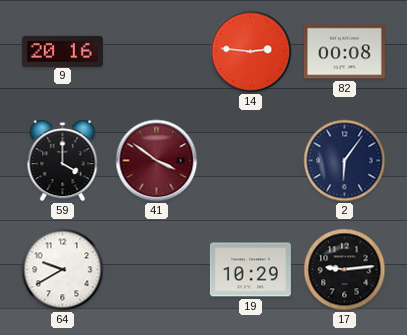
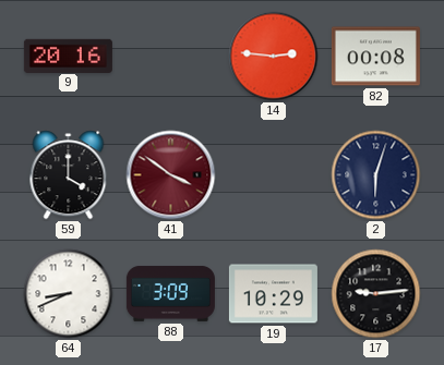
2: 6:06 -> 6:03
64: 9:40 -> 8:41
88: none -> 3:09
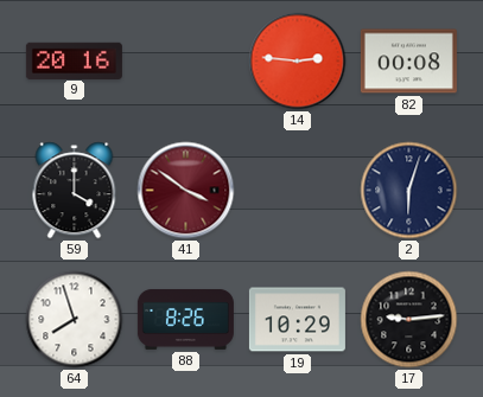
64: 8:41 -> 7:57
88: 3:09 -> 8:26
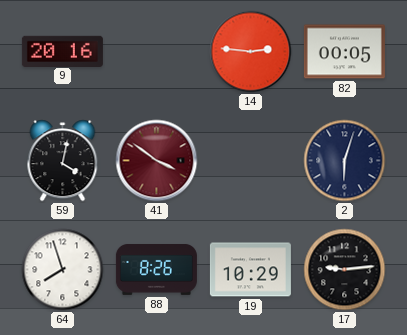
82: 00:08 -> 00:05
59: 4:00 -> 4:02
